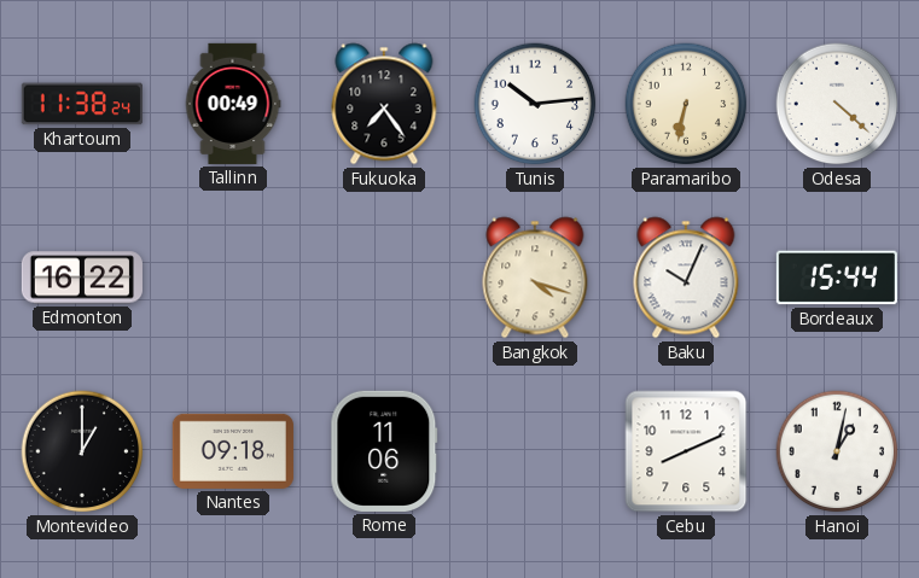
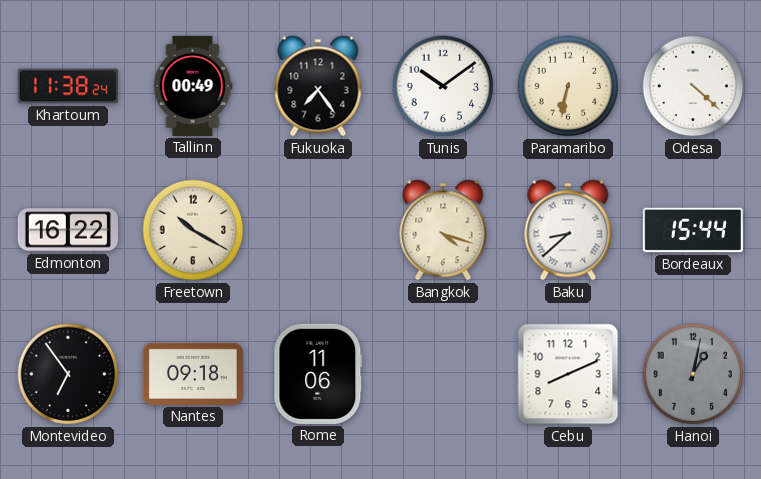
Tunis: 10:14 -> 10:09
Freetown: none -> 10:20
Baku: 10:04 -> 8:38
Montevideo: 1:00 -> 6:54
Hanoi dial: white -> grey
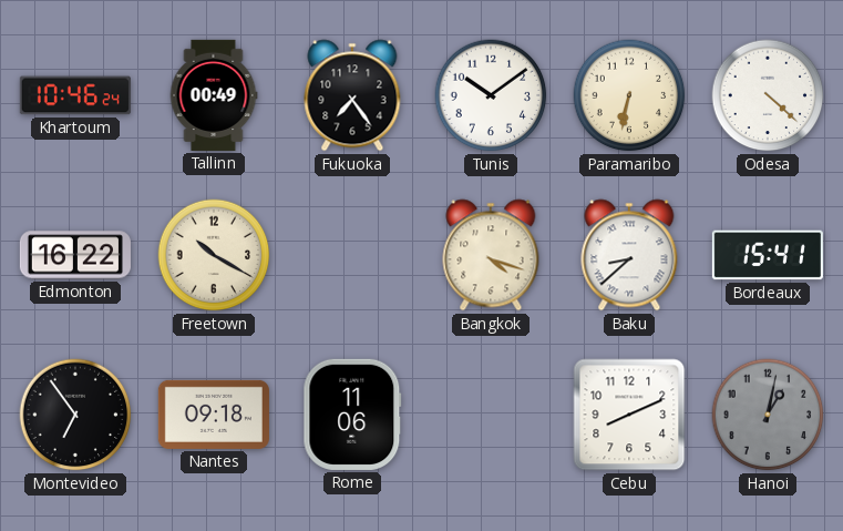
Khartoum: 11:38 -> 10:46
Bordeaux: 15:44 -> 15:41
